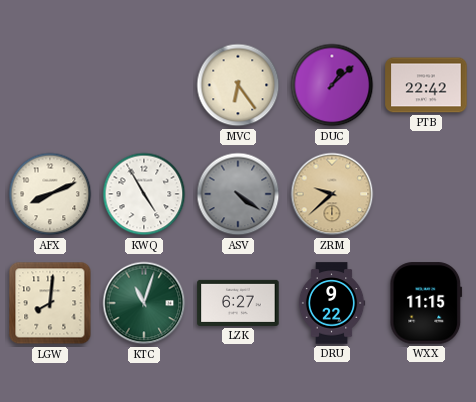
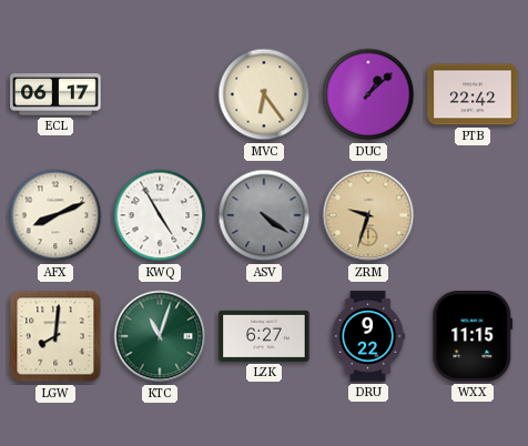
ECL: none -> 06:17
ZRM: 9:38 -> 9:33
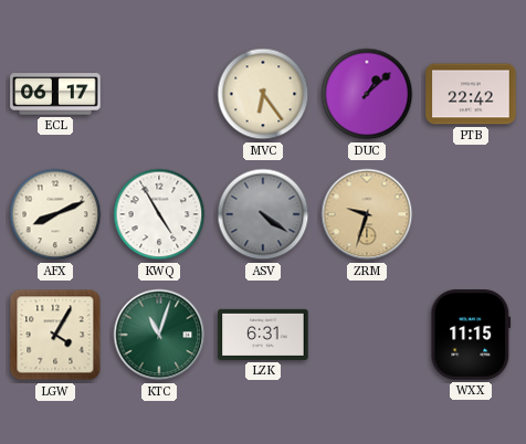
LGW: 8:01 -> 4:05
LZK: 6:27 -> 6:31
DRU: 9:22 -> none
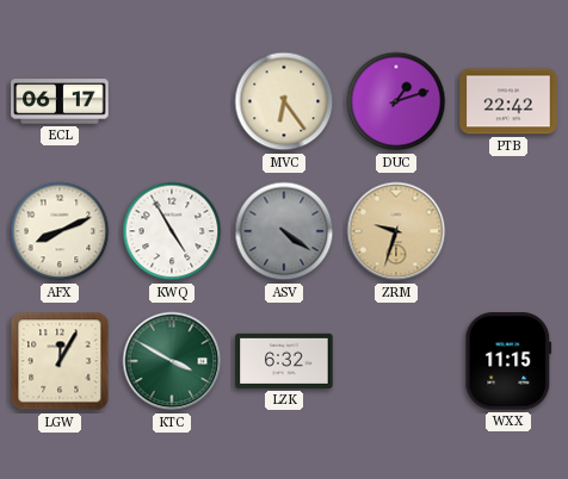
DUC: 1:08 -> 1:12
LGW: 4:05 -> 12:05
KTC: 11:03 -> 3:50
LZK: 6:31 -> 6:32
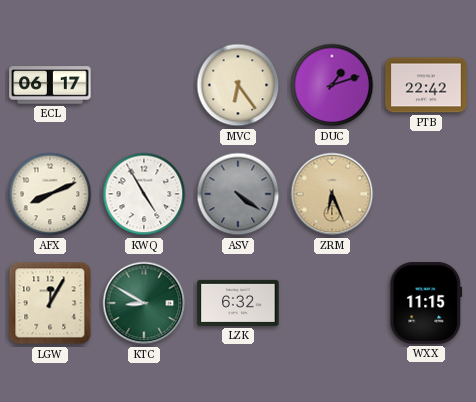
ZRM: 9:33 -> 6:26
KTC: 3:50 -> 8:50
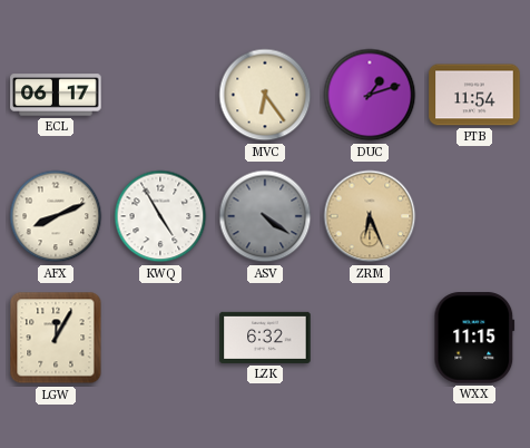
PTB: 22:42 -> 11:54
KTC: 8:50 -> none
